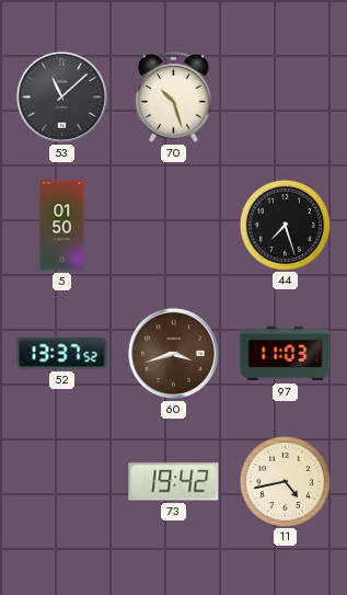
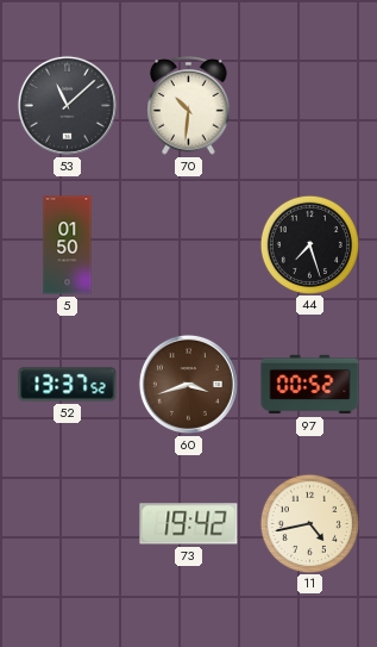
70: 10:27 -> 10:31
97: 11:03 -> 00:52
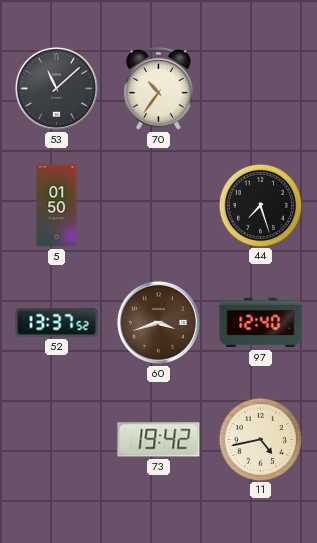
70: 10:31 -> 10:36
97: 00:52 -> 12:40
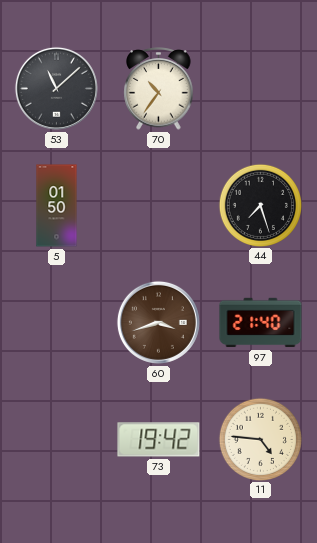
52: 13:37 -> none
97: 12:40 -> 21:40
11: 4:43 -> 4:46
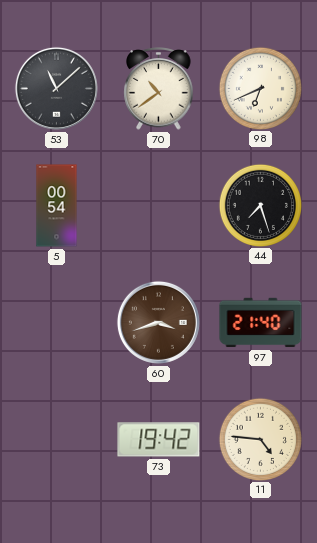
70: 10:36 -> 10:39
98: none -> 6:41
5: 01:50 -> 00:54
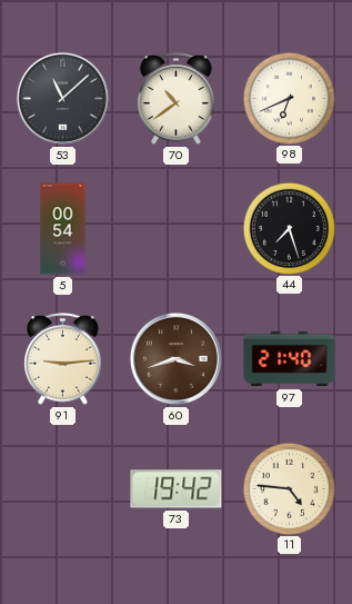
91: none -> 9:14
